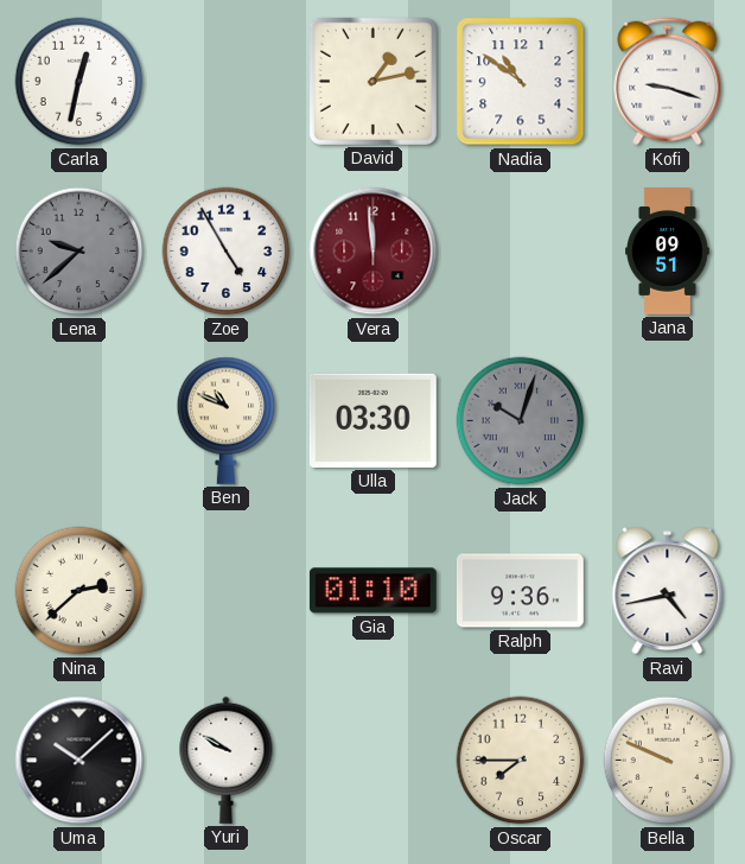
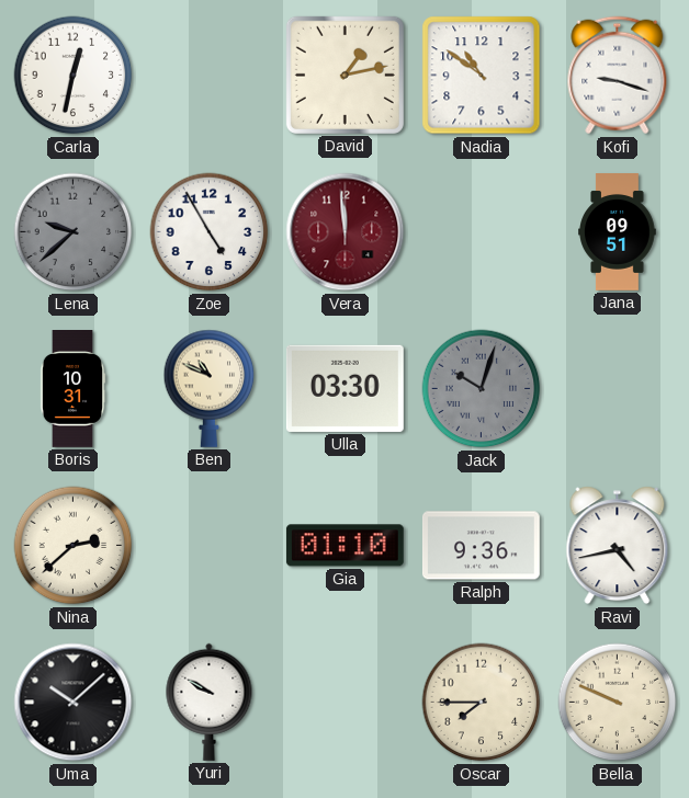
Boris: none -> 10:31
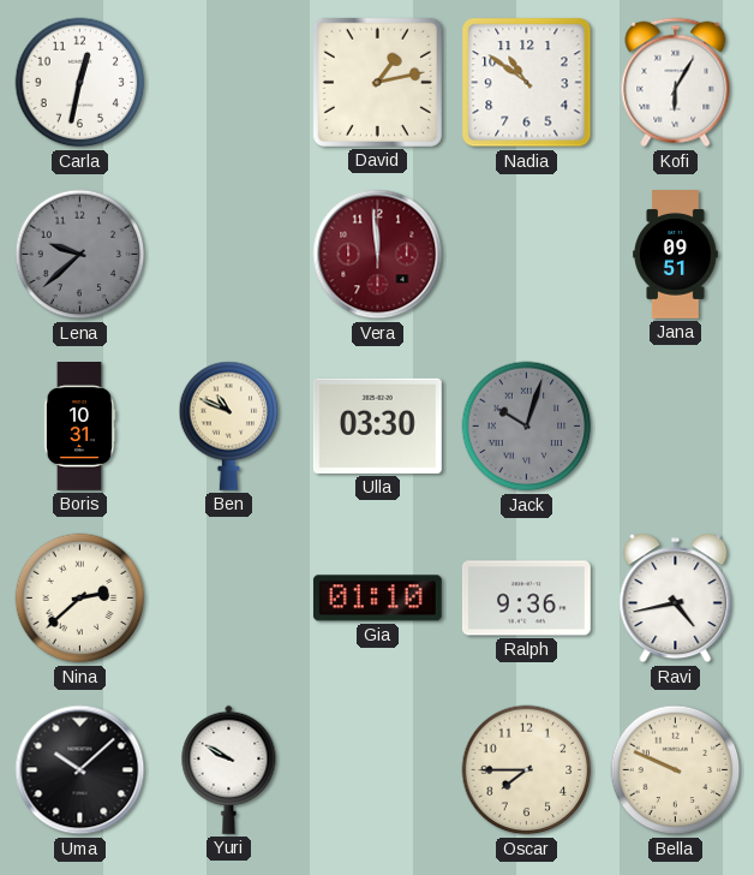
Kofi: 9:18 -> 6:05
Zoe: 4:55 -> none
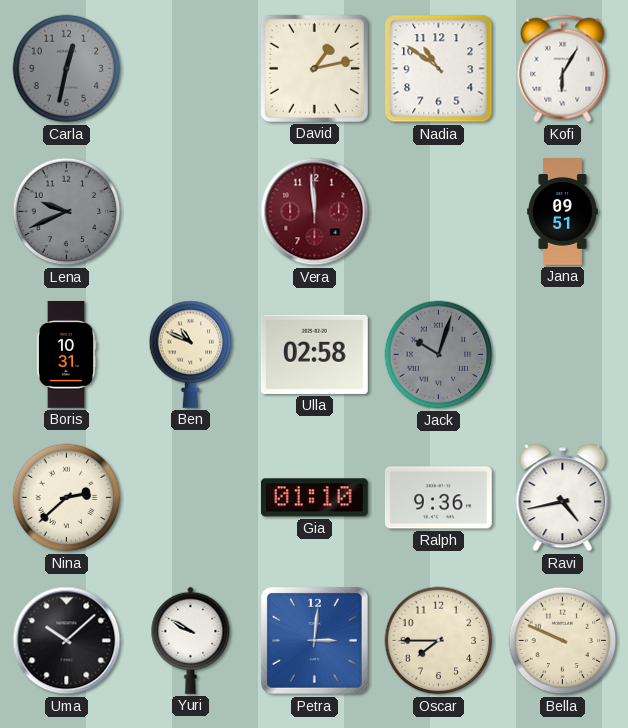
Carla dial: white -> grey
Lena: 9:38 -> 9:41
Ulla: 03:30 -> 02:58
Petra: none -> 3:01
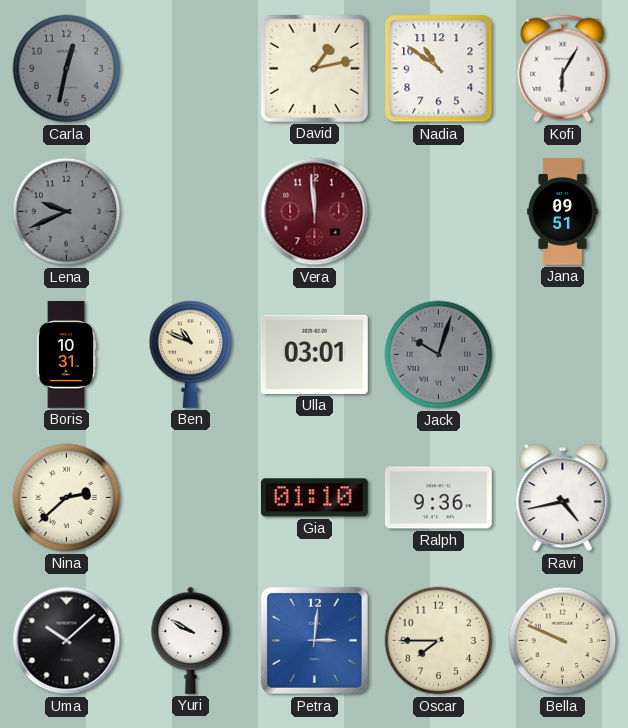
Ulla: 02:58 -> 03:01
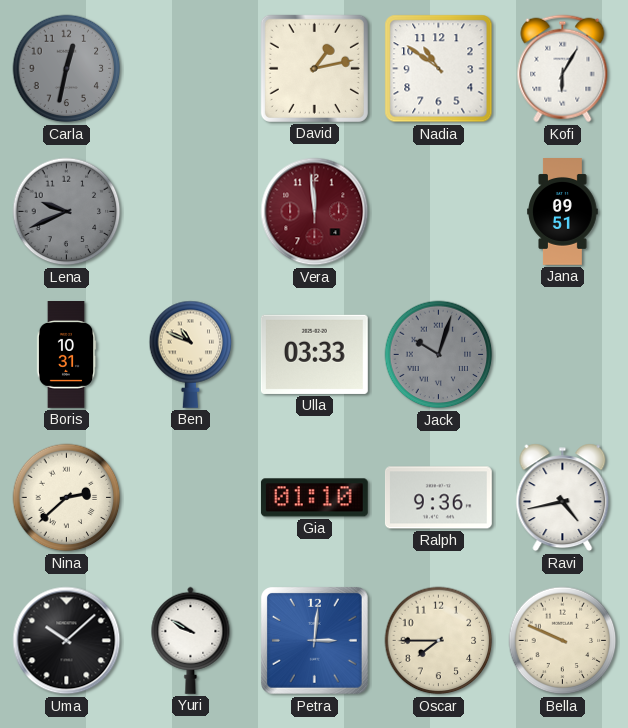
Ulla: 03:01 -> 03:33
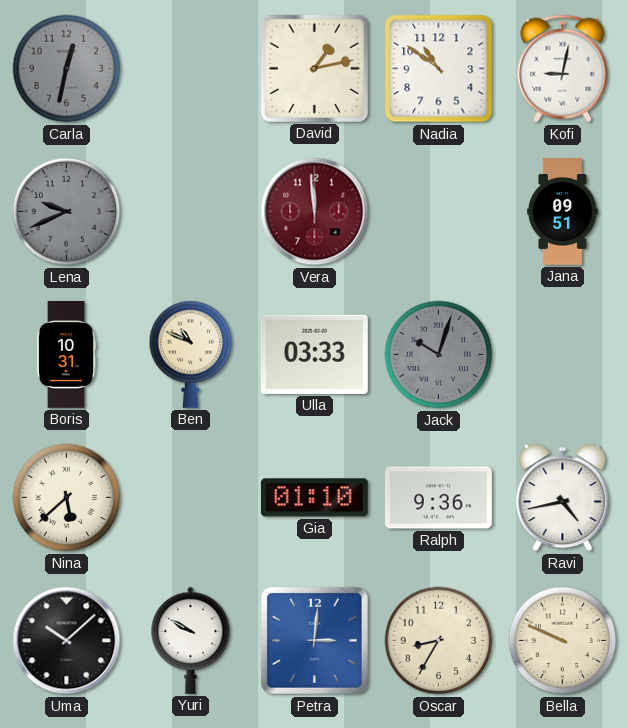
Kofi: 6:05 -> 9:02
Nina: 2:38 -> 5:38
Oscar: 7:45 -> 8:35
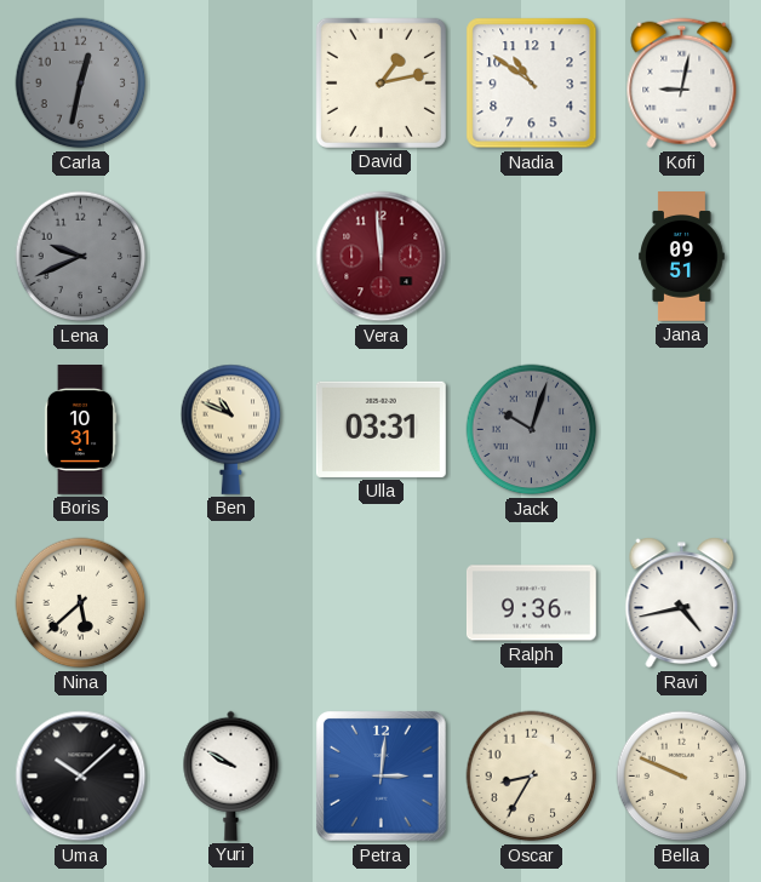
Ulla: 03:33 -> 03:31
Gia: 01:10 -> none
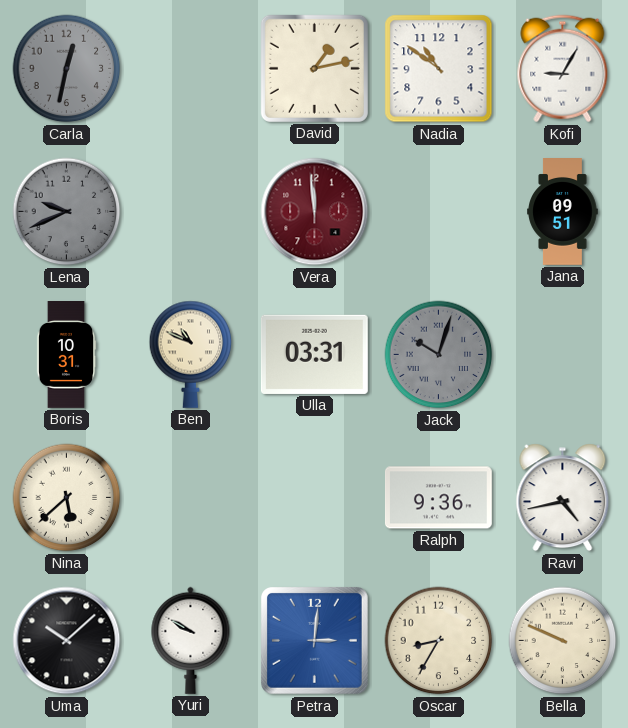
Kofi: 9:02 -> 9:05
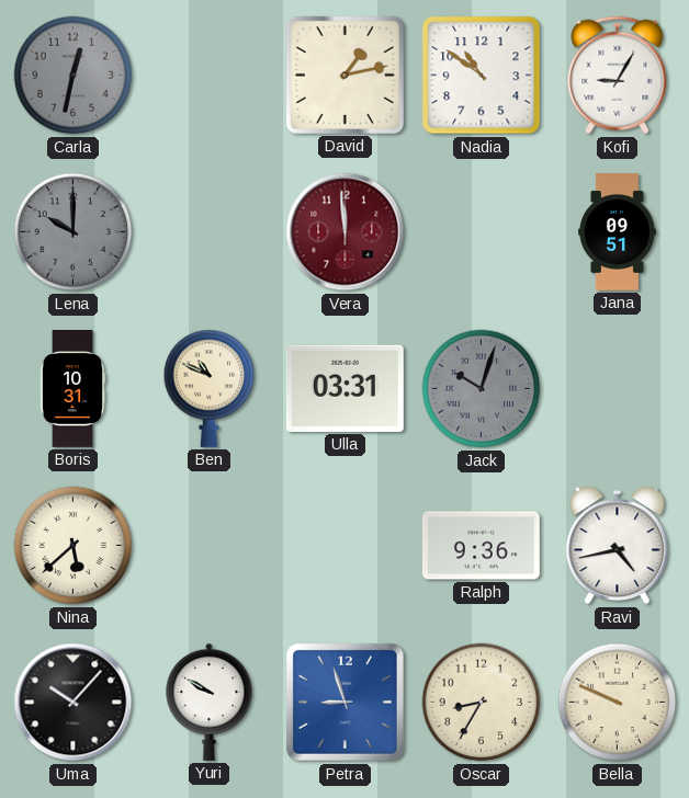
Lena: 9:41 -> 10:00
Uma: 10:08 -> 10:07
Petra: 3:01 -> 8:57
